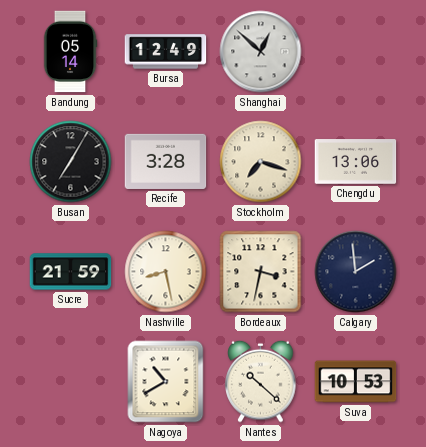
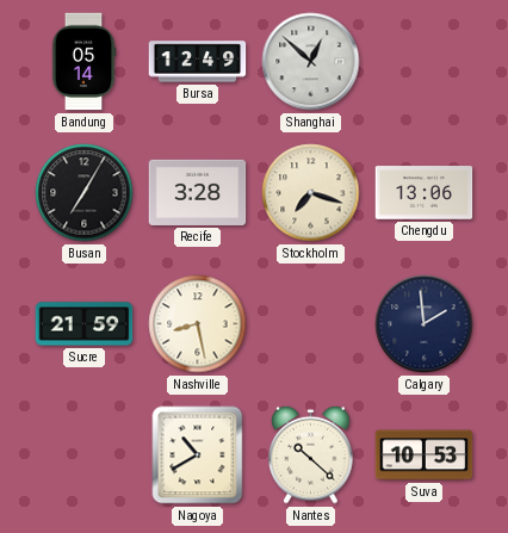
Bordeaux: 3:32 -> none
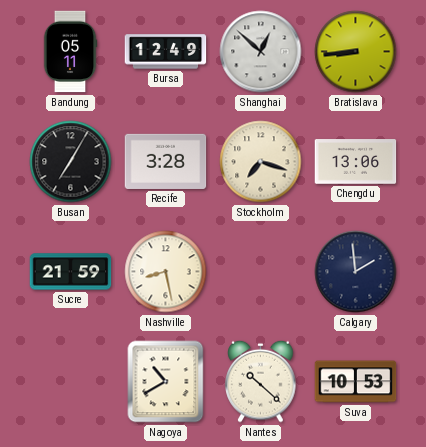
Bandung: 05:14 -> 05:11
Bratislava: none -> 8:44
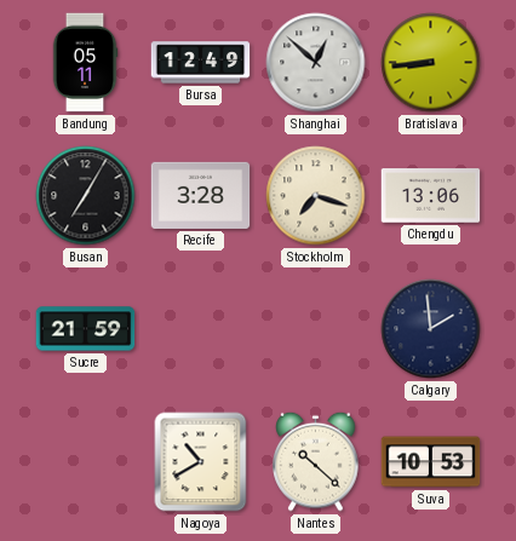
Nashville: 8:28 -> none
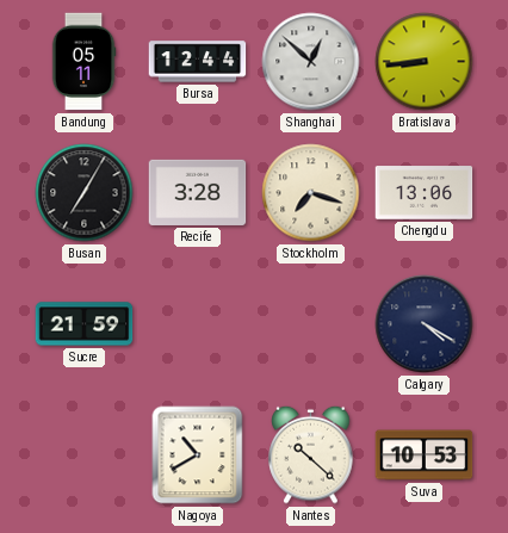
Bursa: 12:49 -> 12:44
Calgary: 1:59 -> 4:20
